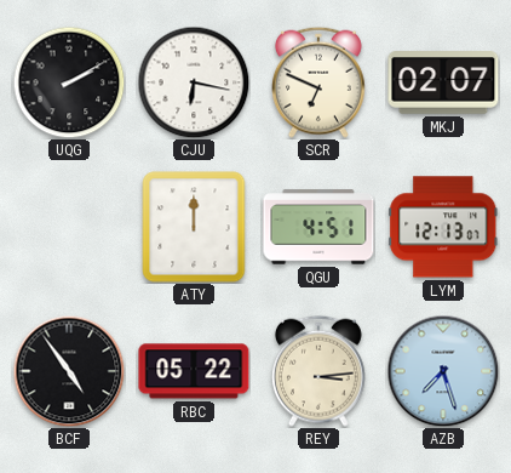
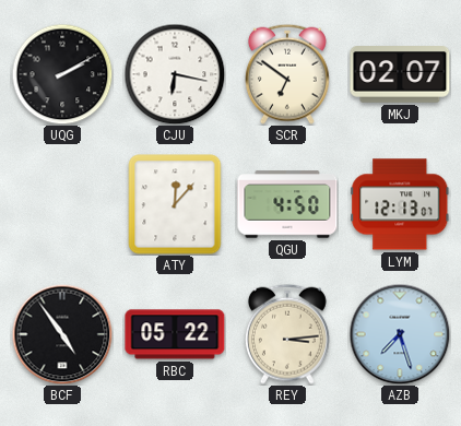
SCR: 6:49 -> 6:51
ATY: 12:00 -> 12:07
QGU: 4:51 -> 4:50
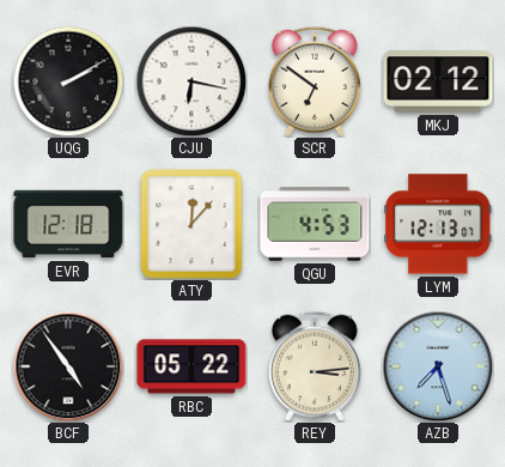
MKJ: 02:07 -> 02:12
EVR: none -> 12:18
QGU: 4:50 -> 4:53
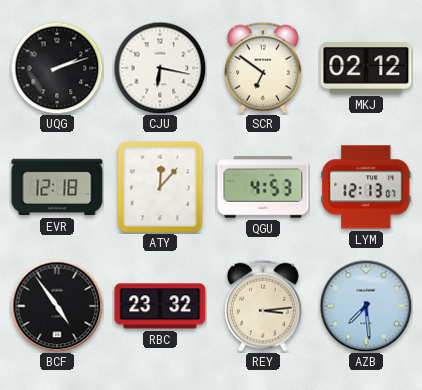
UQG: 2:10 -> 2:12
RBC: 05:22 -> 23:32
AZB: 7:27 -> 7:29
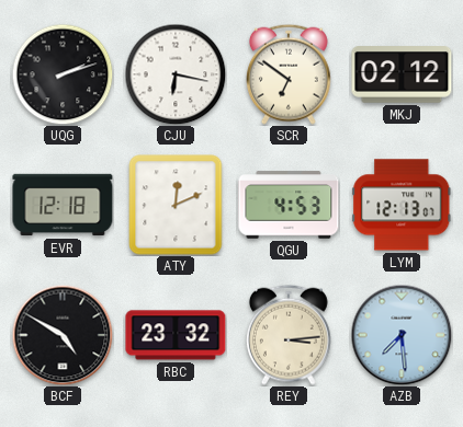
ATY: 12:07 -> 12:11
BCF: 4:54 -> 4:50
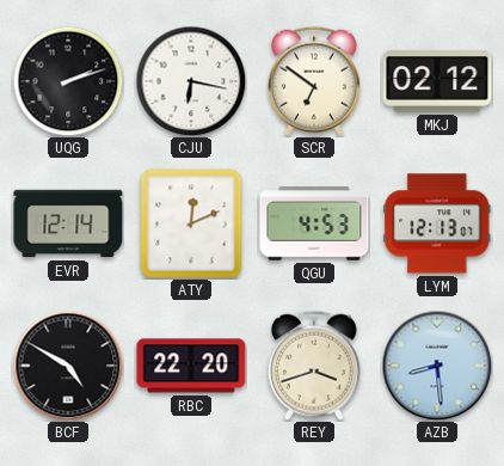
EVR: 12:18 -> 12:14
RBC: 23:32 -> 22:20
REY: 3:14 -> 3:42
AZB: 7:29 -> 8:29
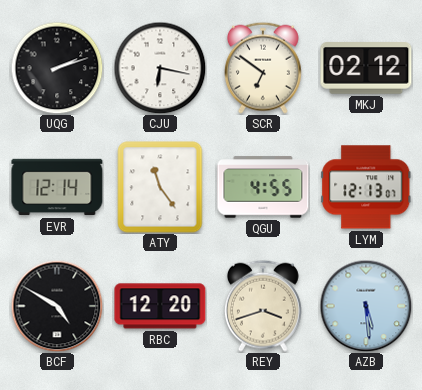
ATY: 12:11 -> 11:24
QGU: 4:53 -> 4:55
RBC: 22:20 -> 12:20
AZB: 8:29 -> 5:29
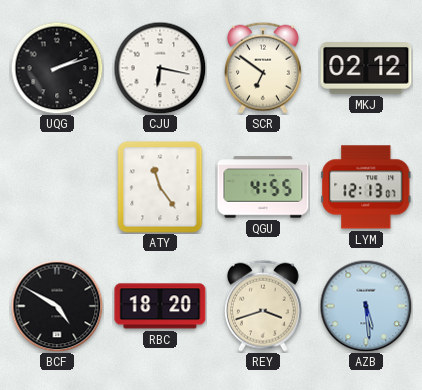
EVR: 12:14 -> none
RBC: 12:20 -> 18:20
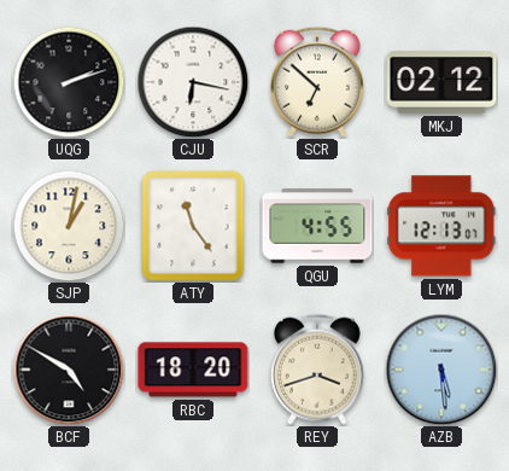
SCR: 6:51 -> 6:52
SJP: none -> 1:02
